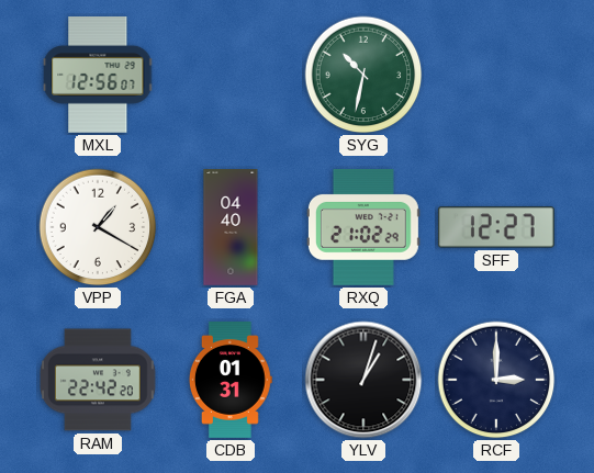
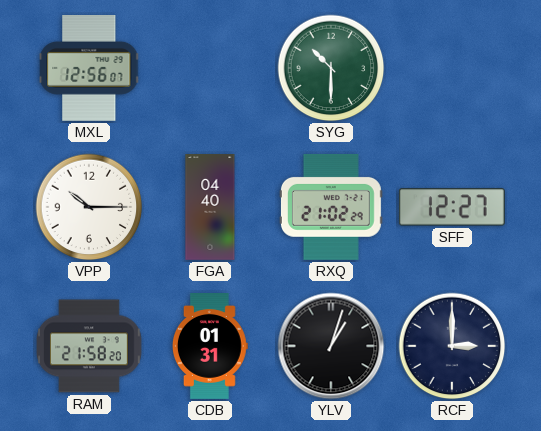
SYG: 10:32 -> 10:30
VPP: 1:20 -> 10:15
RAM: 22:42 -> 21:58
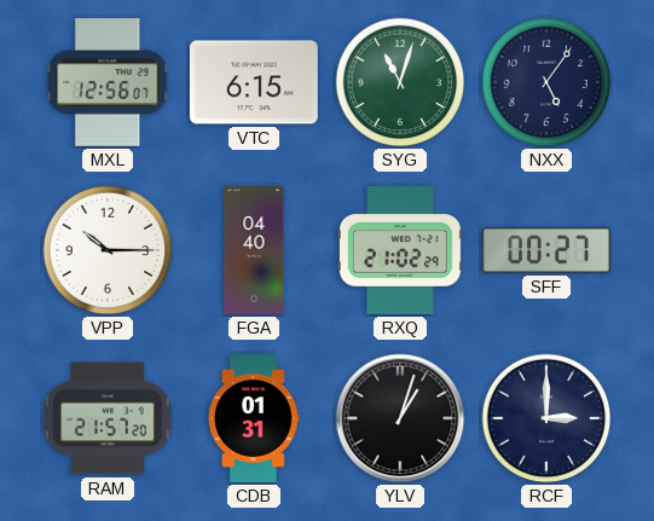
VTC: none -> 6:15
SYG: 10:30 -> 11:03
NXX: none -> 5:06
SFF: 12:27 -> 00:27
RAM: 21:58 -> 21:57
